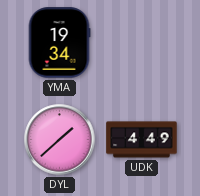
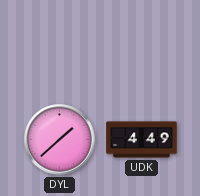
YMA: 19:34 -> none
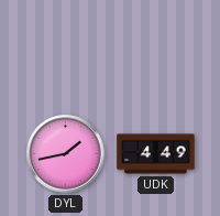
DYL: 1:38 -> 1:43
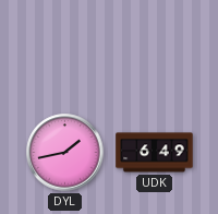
UDK: 4:49 -> 6:49
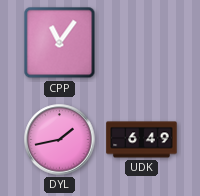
CPP: none -> 11:06
